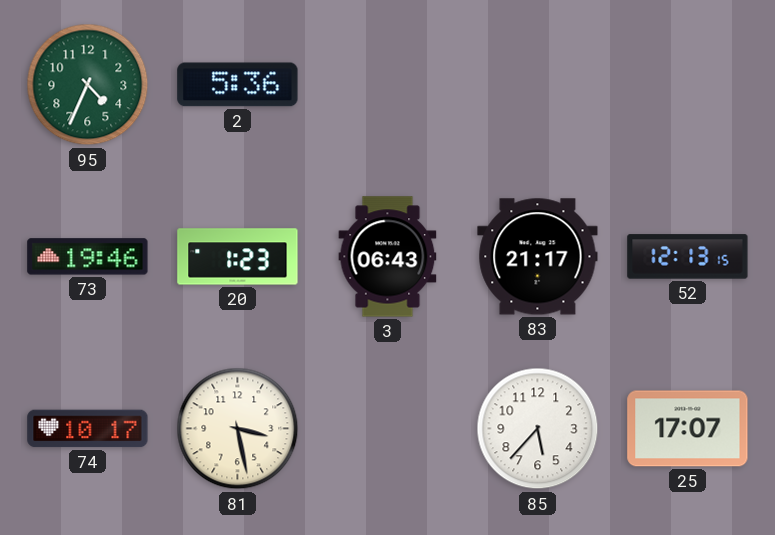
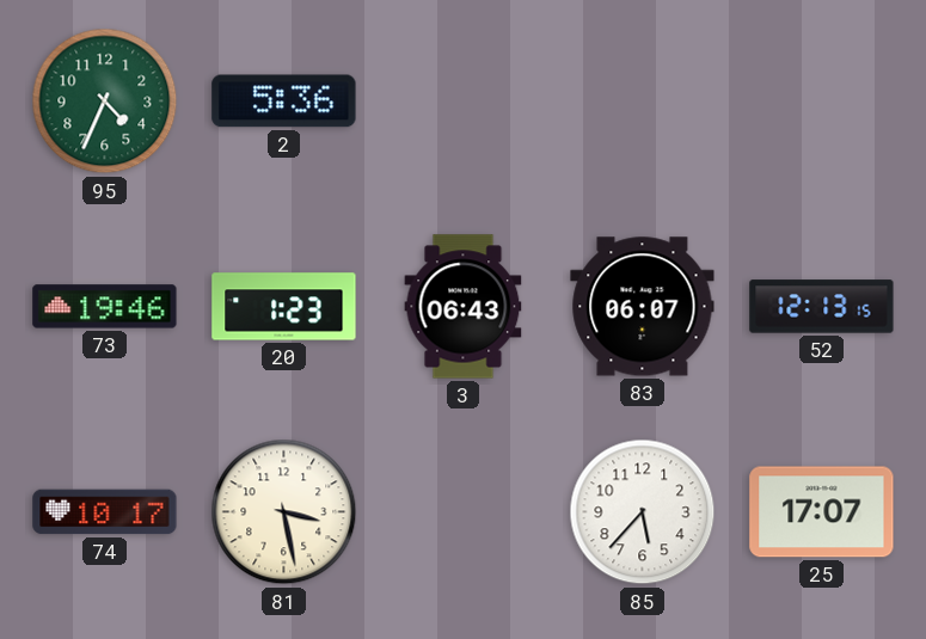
83: 21:17 -> 06:07
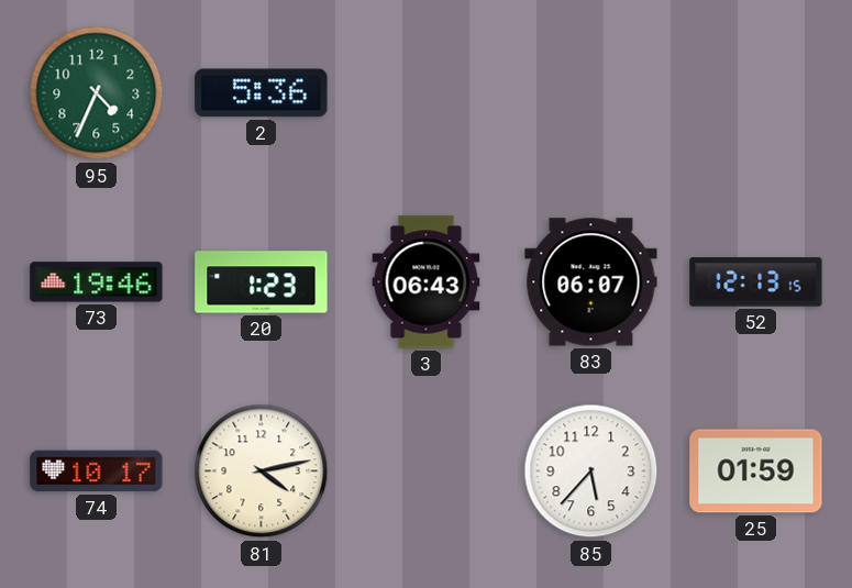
81: 3:28 -> 4:13
25: 17:07 -> 01:59
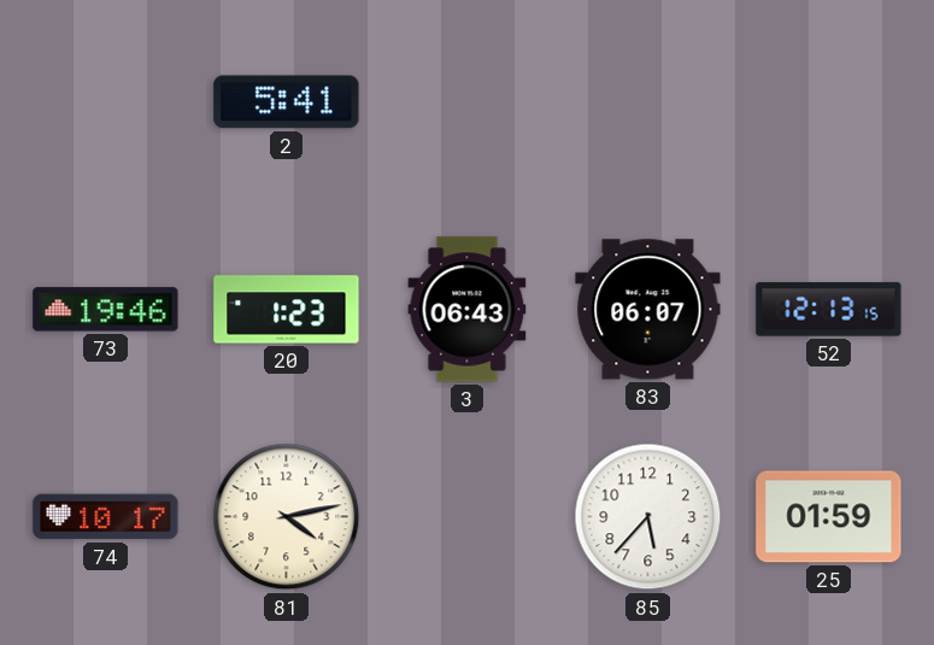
95: 4:34 -> none
2: 5:36 -> 5:41
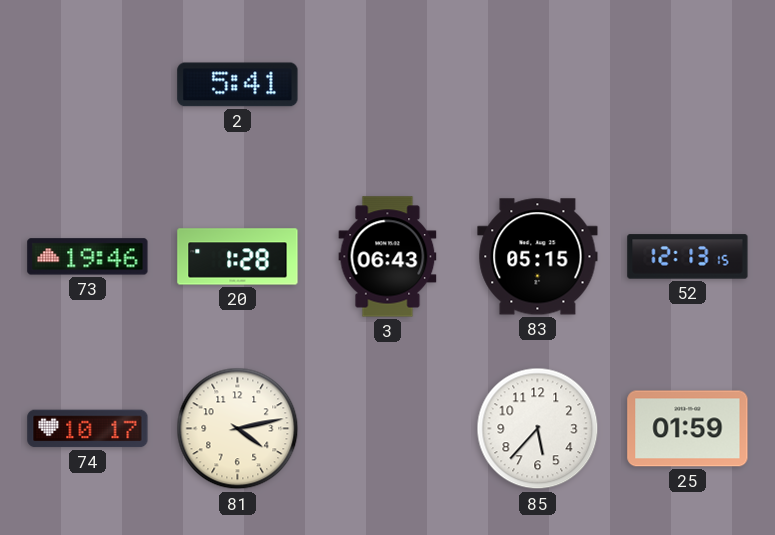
20: 1:23 -> 1:28
83: 06:07 -> 05:15
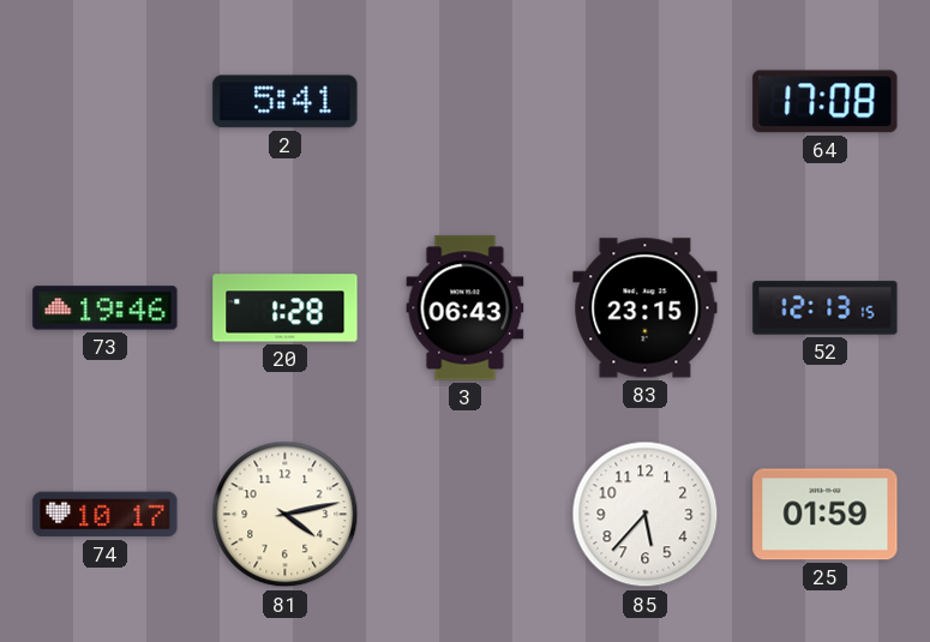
64: none -> 17:08
83: 05:15 -> 23:15
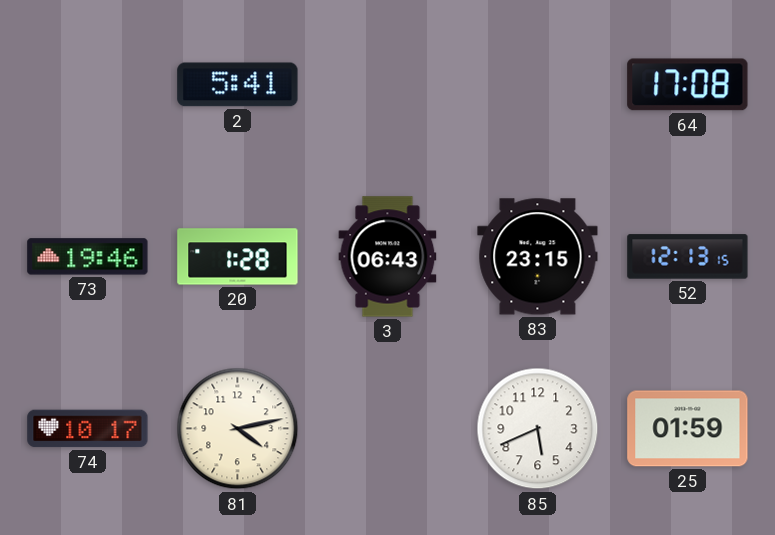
85: 5:37 -> 5:41
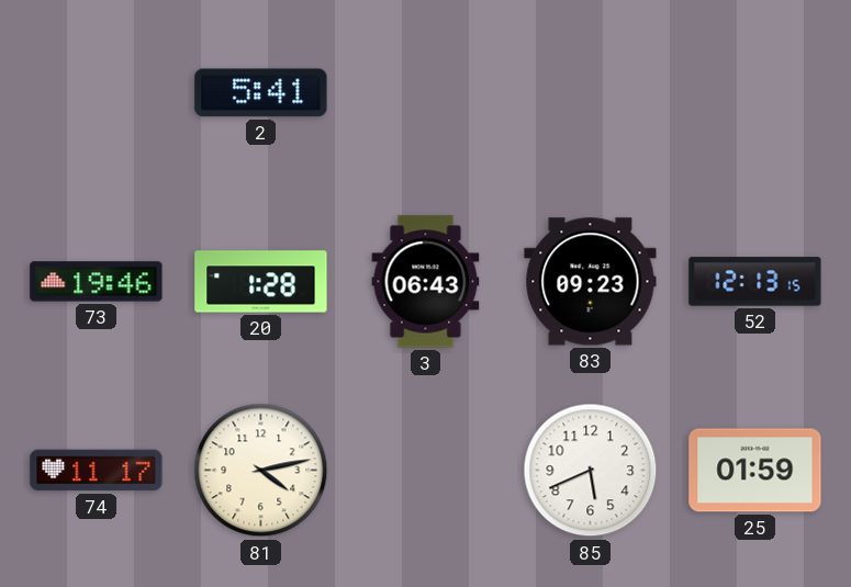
64: 17:08 -> none
83: 23:15 -> 09:23
74: 10:17 -> 11:17
